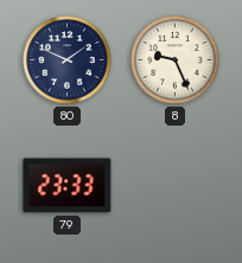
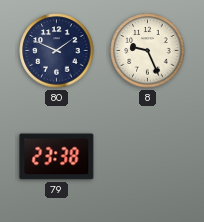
79: 23:33 -> 23:38
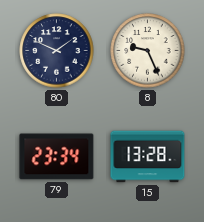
79: 23:38 -> 23:34
15: none -> 13:28
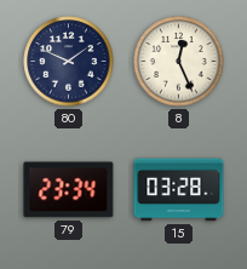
8: 9:26 -> 12:26
15: 13:28 -> 03:28
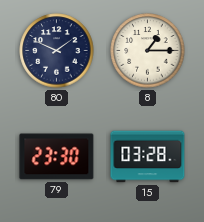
8: 12:26 -> 1:15
79: 23:34 -> 23:30
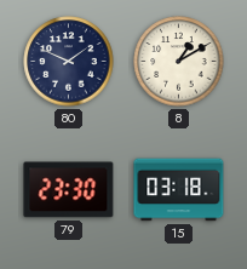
8: 1:15 -> 1:10
15: 03:28 -> 03:18
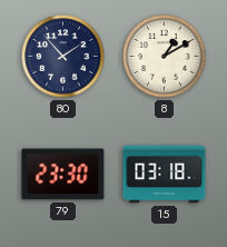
80: 1:49 -> 1:53
